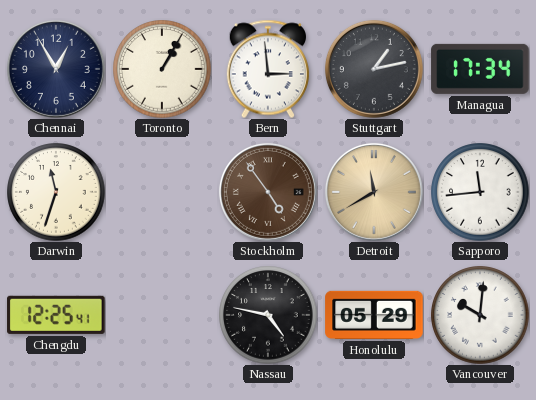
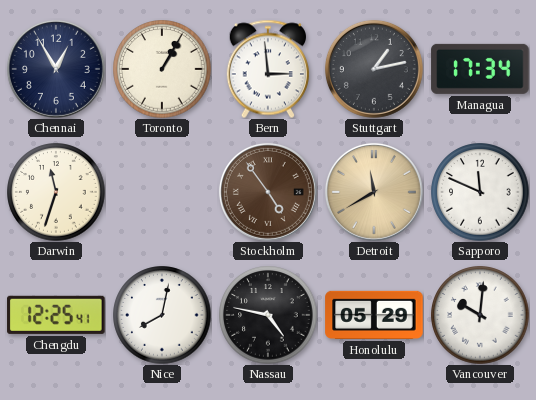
Sapporo: 11:44 -> 11:49
Nice: none -> 8:02
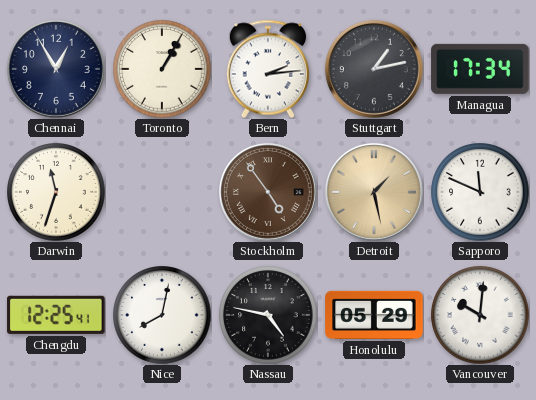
Bern: 2:59 -> 2:14
Detroit: 11:40 -> 1:28
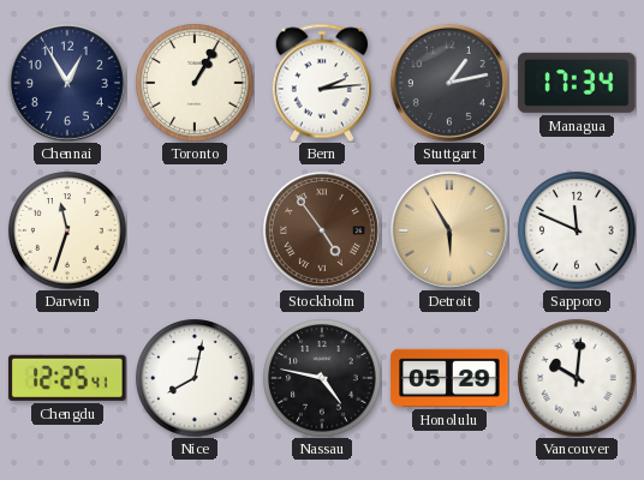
Detroit: 1:28 -> 5:55
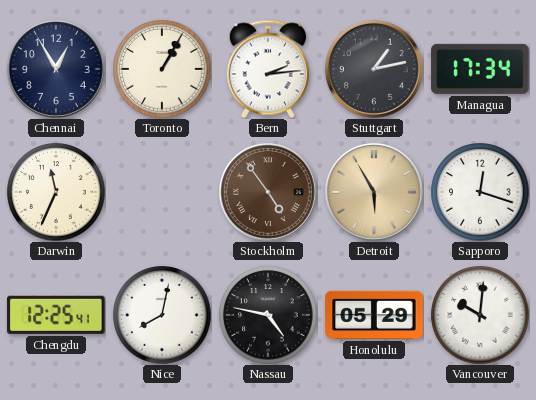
Darwin: 11:33 -> 11:34
Sapporo: 11:49 -> 12:18
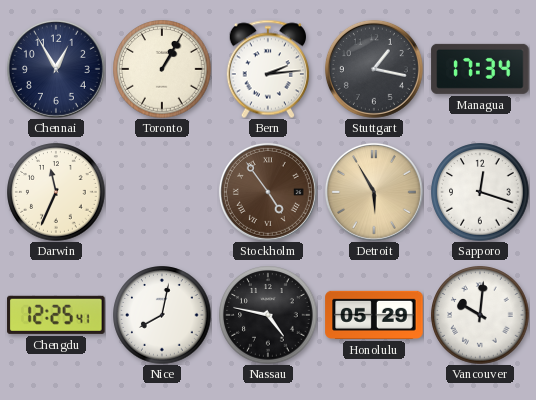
Stuttgart: 1:13 -> 1:17
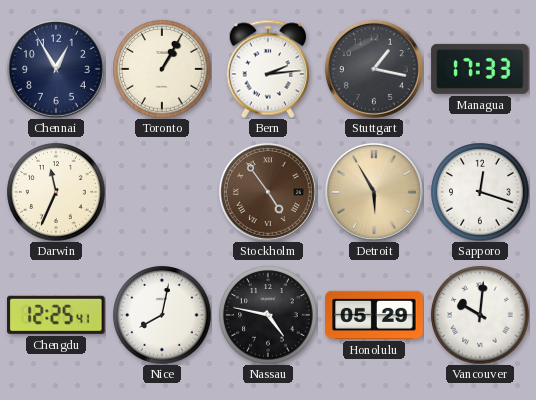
Managua: 17:34 -> 17:33
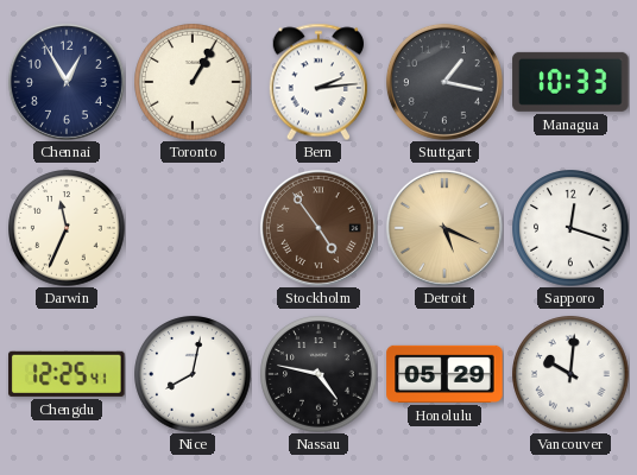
Managua: 17:33 -> 10:33
Detroit: 5:55 -> 5:19
